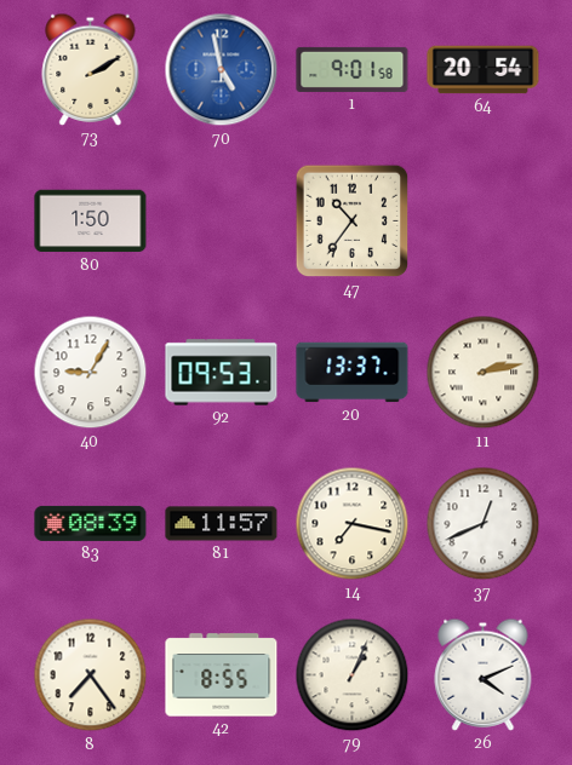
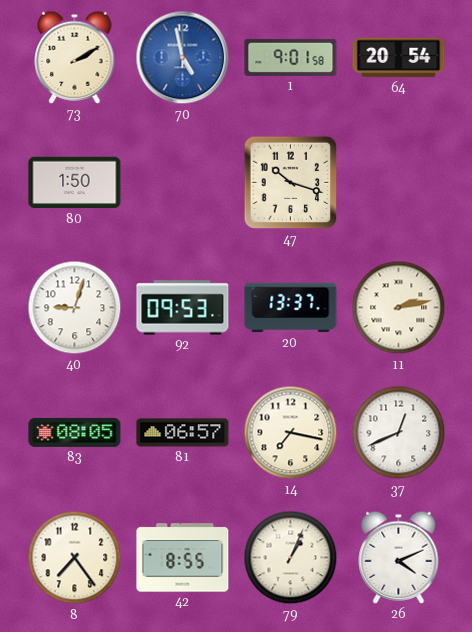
47: 10:36 -> 10:18
40: 9:05 -> 9:03
83: 08:39 -> 08:05
81: 11:57 -> 06:57
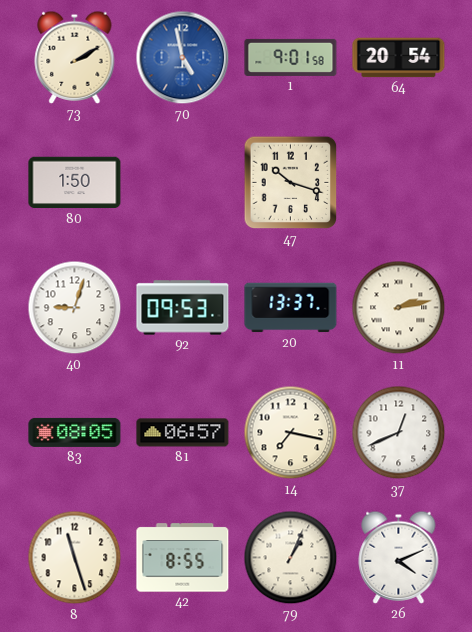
8: 7:24 -> 11:27
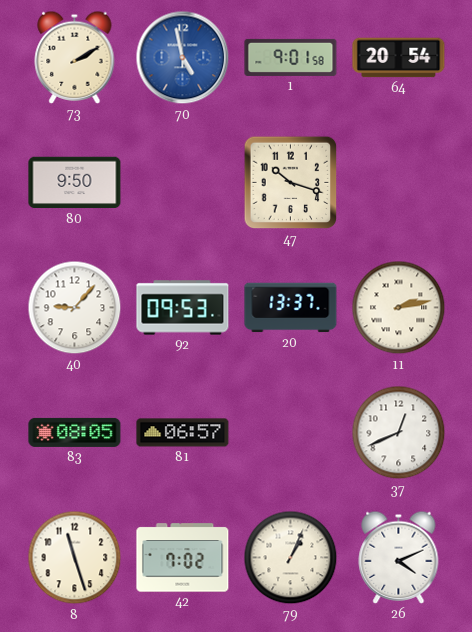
80: 1:50 -> 9:50
40: 9:03 -> 9:07
14: 7:17 -> none
42: 8:55 -> 7:02
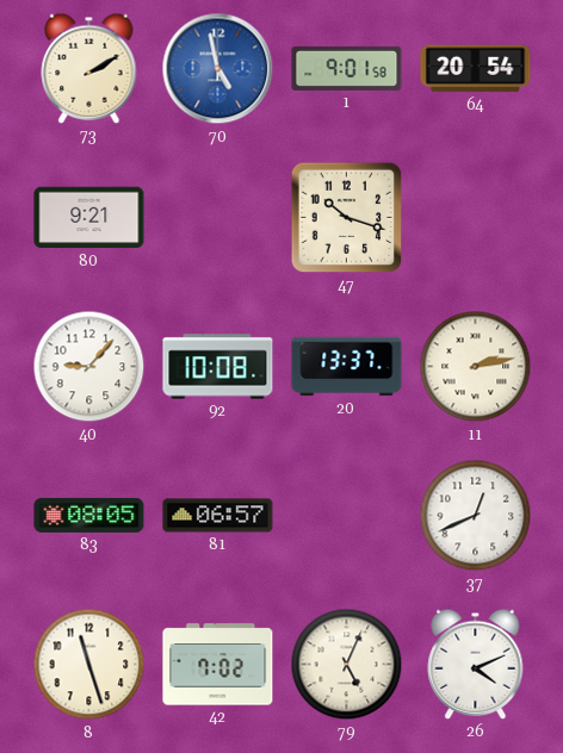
80: 9:50 -> 9:21
92: 09:53 -> 10:08
79: 1:04 -> 5:04
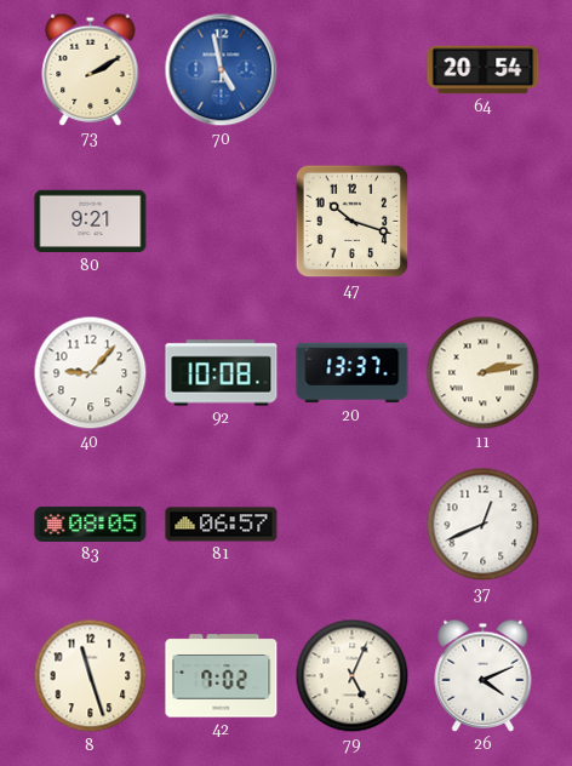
1: 9:01 -> none
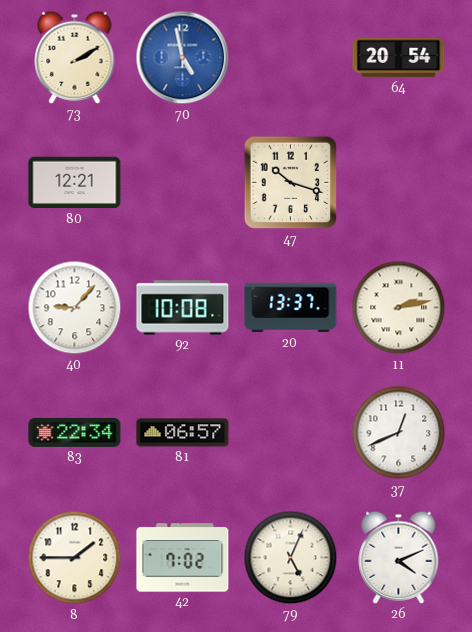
80: 9:21 -> 12:21
83: 08:05 -> 22:34
8: 11:27 -> 1:45
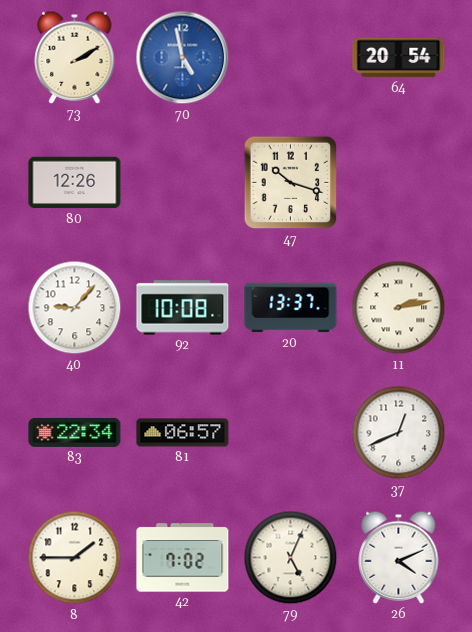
80: 12:21 -> 12:26
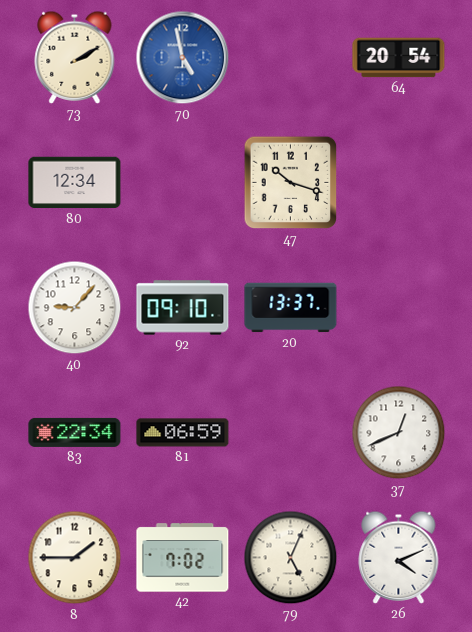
80: 12:26 -> 12:34
92: 10:08 -> 09:10
11: 2:13 -> none
81: 06:57 -> 06:59
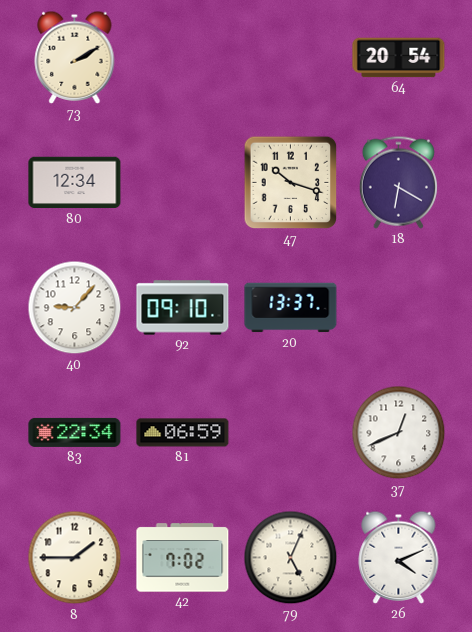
70: 4:58 -> none
18: none -> 6:20
